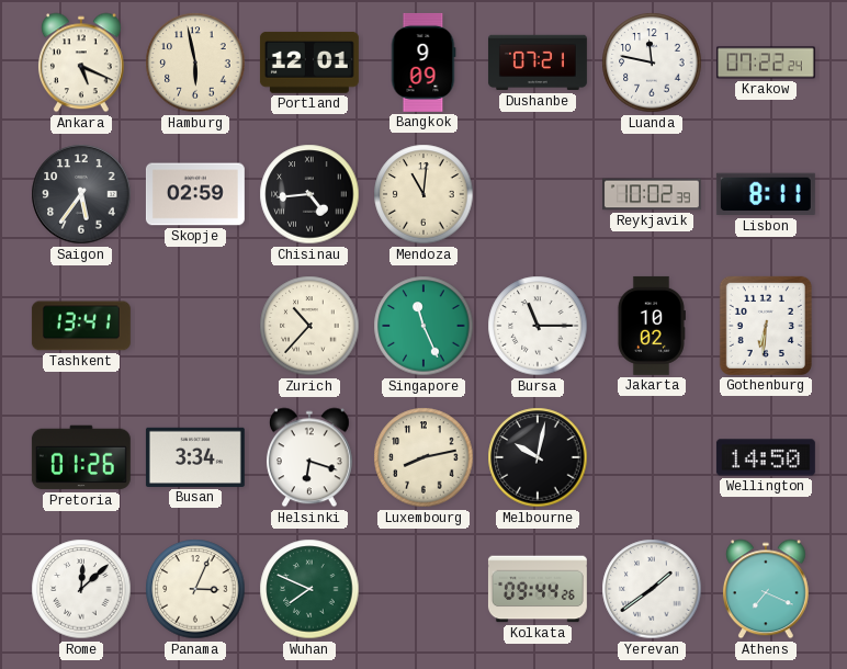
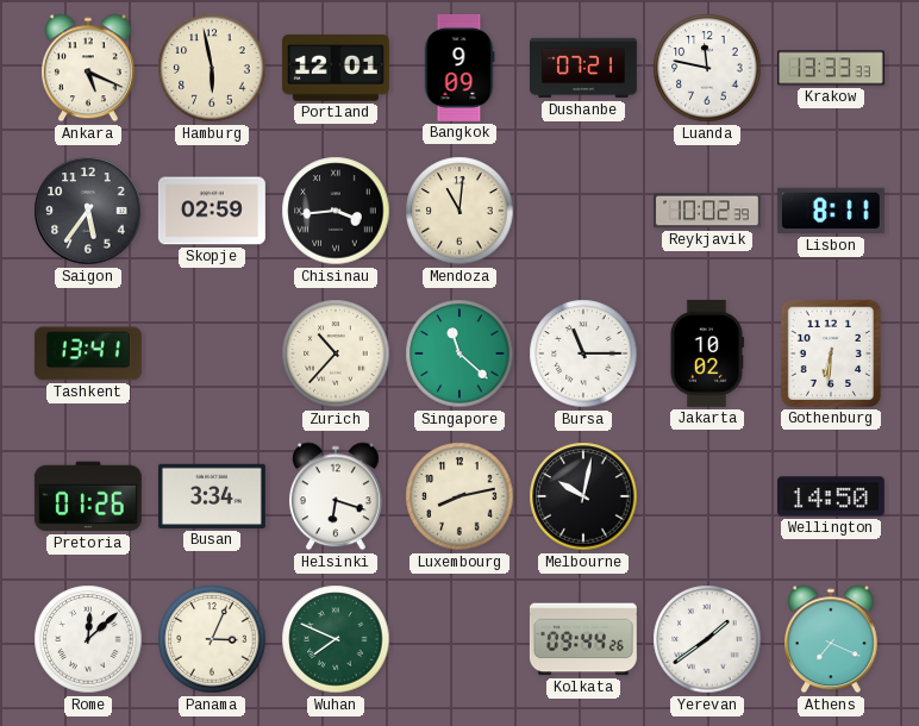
Krakow: 07:22 -> 13:33
Chisinau: 4:44 -> 3:44
Singapore: 11:26 -> 11:22
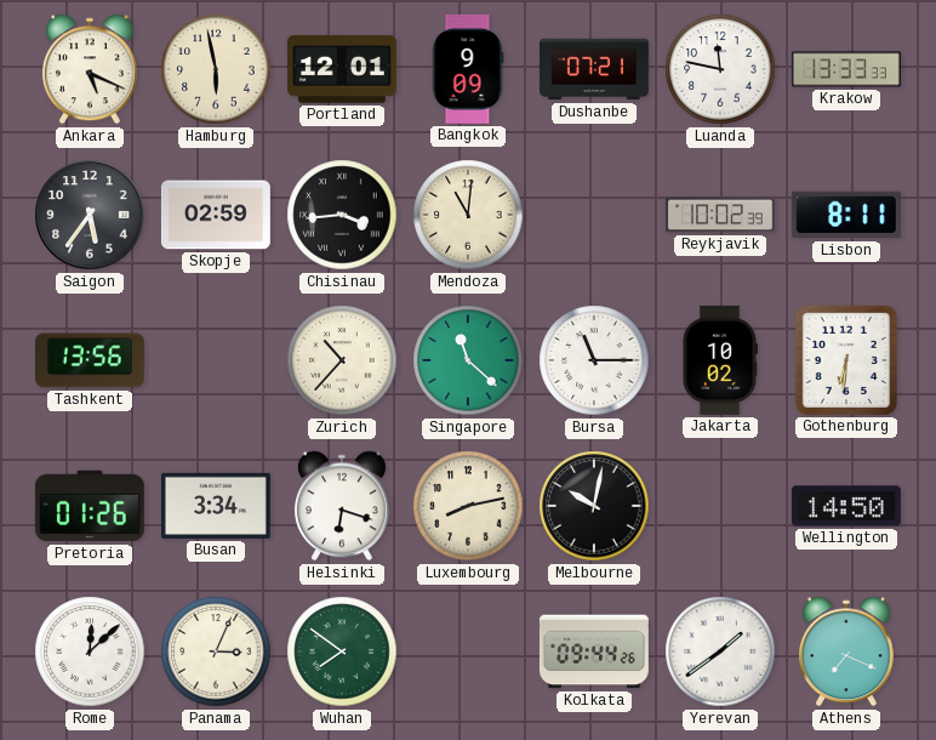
Tashkent: 13:41 -> 13:56
Wuhan: 7:49 -> 7:51
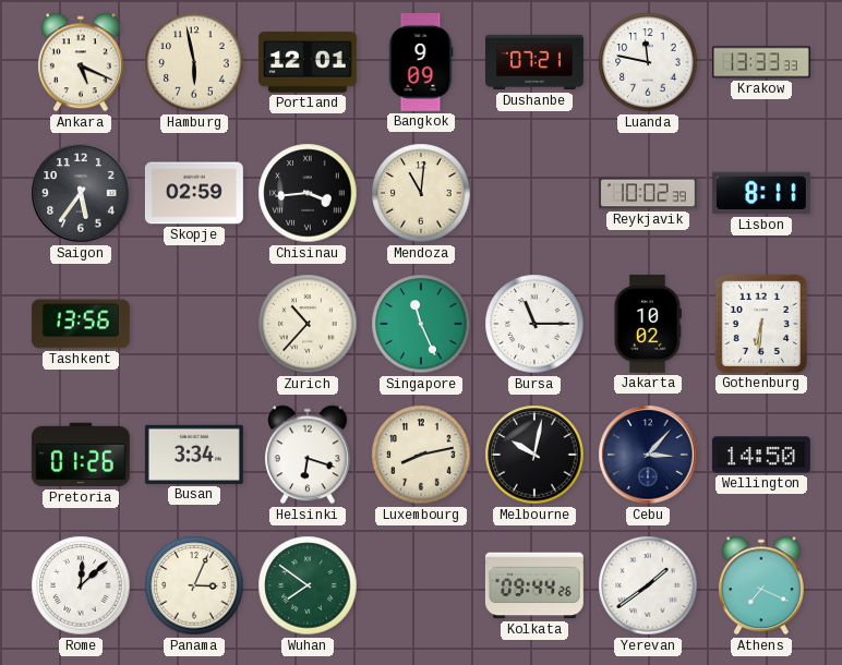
Singapore: 11:22 -> 11:26
Cebu: none -> 3:07
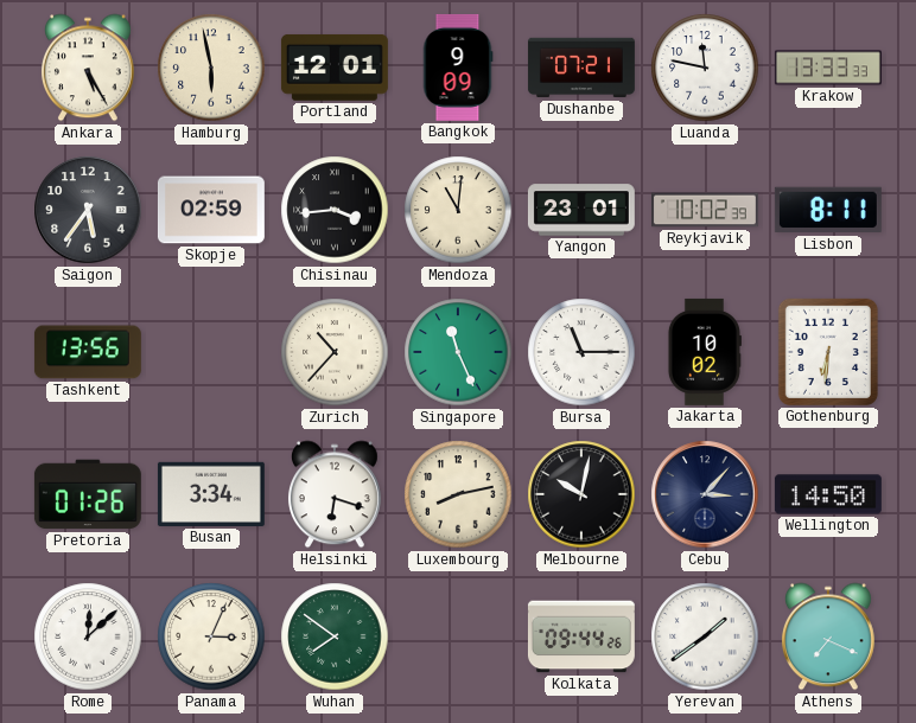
Ankara: 5:19 -> 5:25
Yangon: none -> 23:01
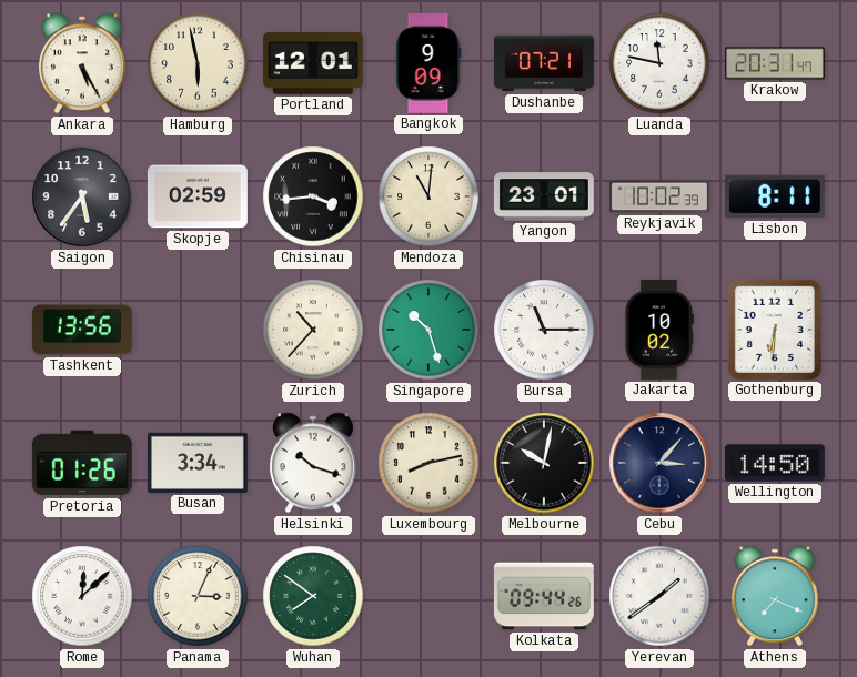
Krakow: 13:33 -> 20:31
Singapore: 11:26 -> 10:27
Helsinki: 6:18 -> 10:18
